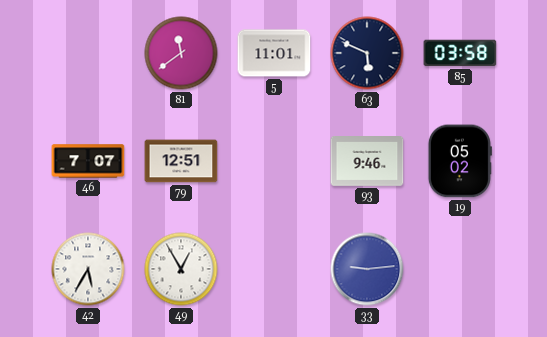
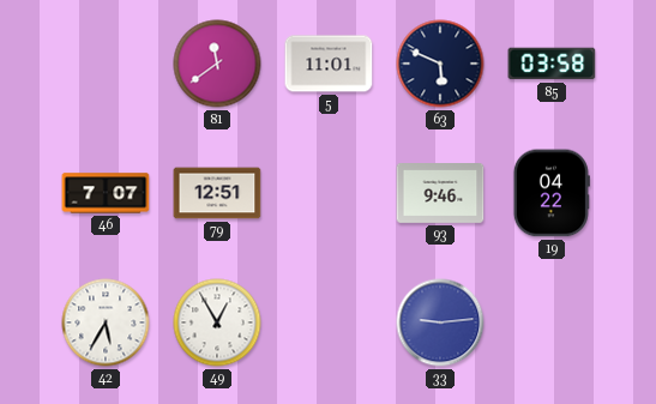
19: 05:02 -> 04:22
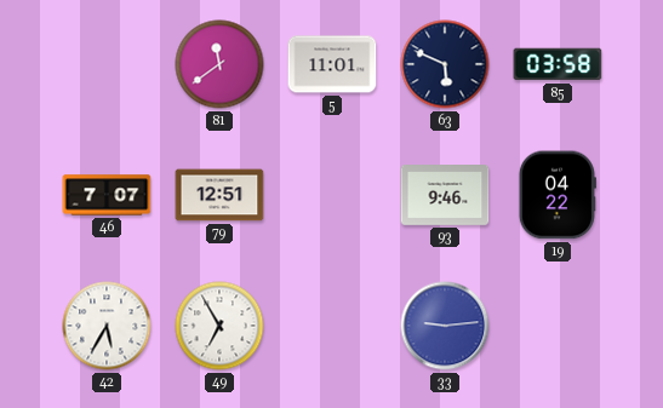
49: 12:55 -> 6:55
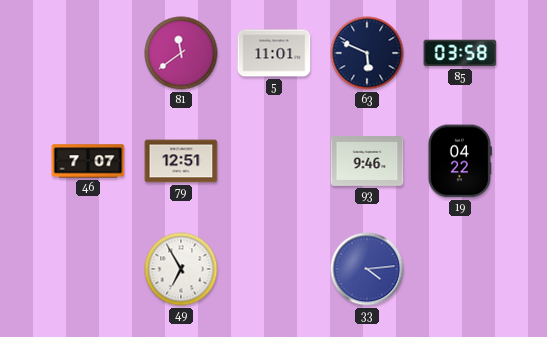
42: 5:35 -> none
33: 9:14 -> 4:14
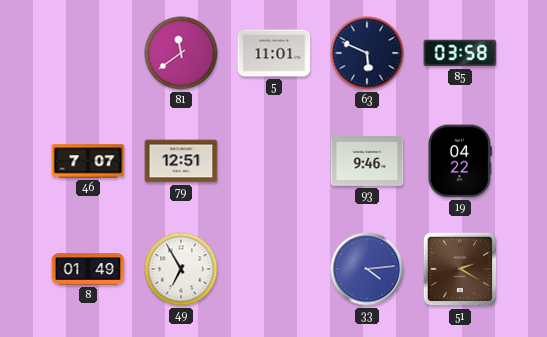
8: none -> 01:49
51: none -> 2:20
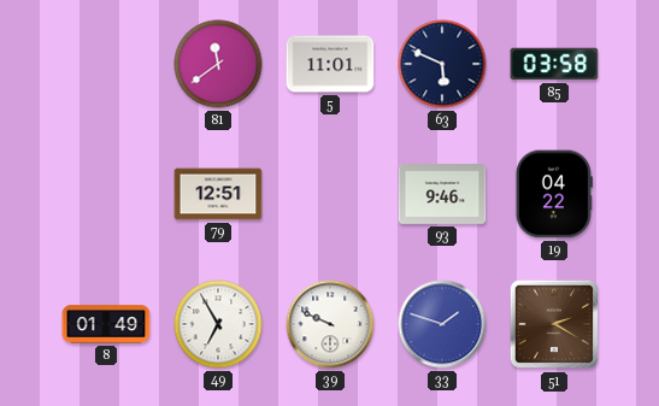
46: 7:07 -> none
39: none -> 9:49
33: 4:14 -> 1:48
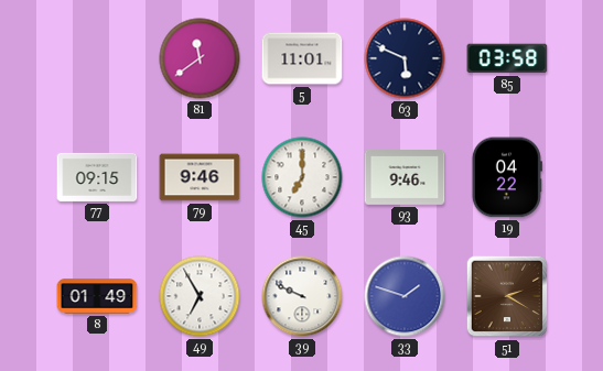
77: none -> 09:15
79: 12:51 -> 9:46
45: none -> 7:00
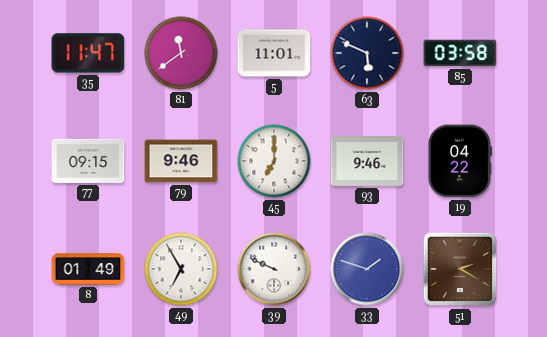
35: none -> 11:47
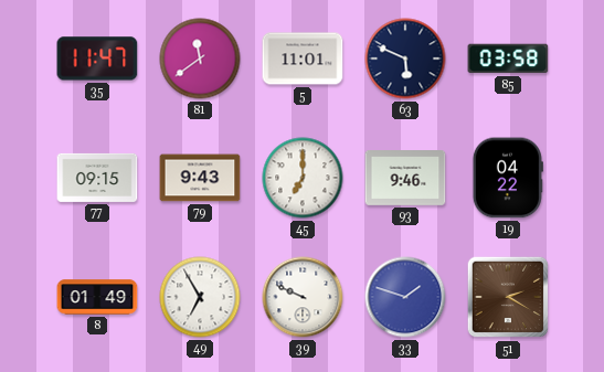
79: 9:46 -> 9:43
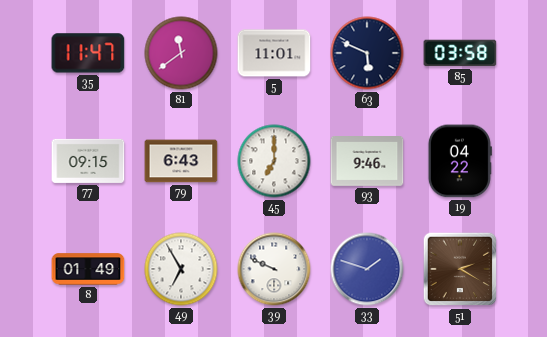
79: 9:43 -> 6:43
